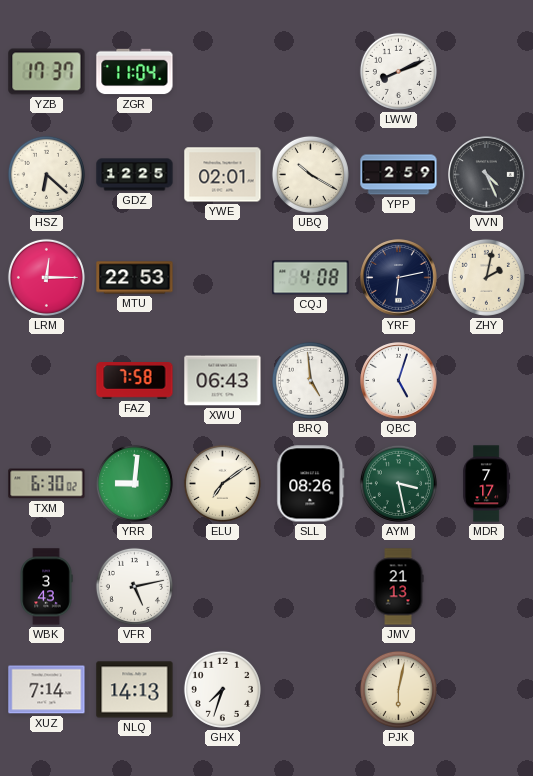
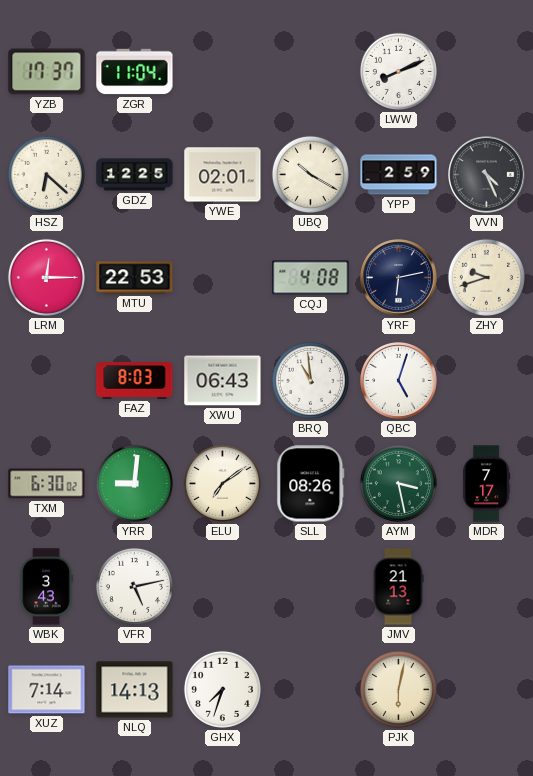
ZHY: 2:02 -> 9:42
FAZ: 7:58 -> 8:03
BRQ: 4:59 -> 10:59
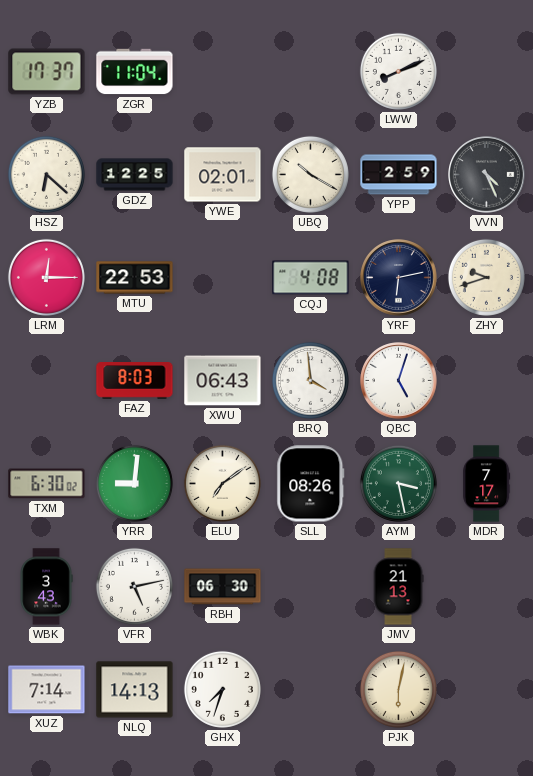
BRQ: 10:59 -> 3:59
RBH: none -> 06:30
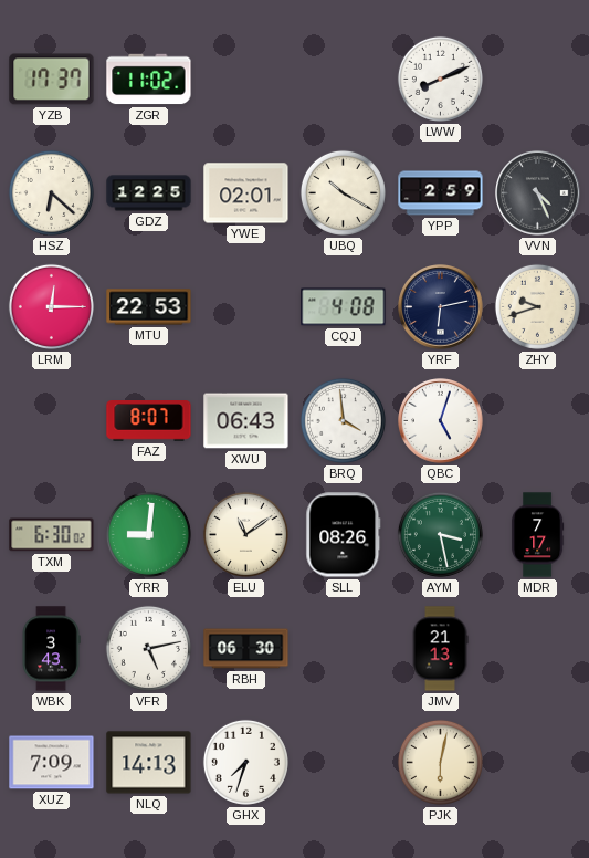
ZGR: 11:04 -> 11:02
FAZ: 8:03 -> 8:07
ELU: 7:09 -> 11:09
XUZ: 7:14 -> 7:09
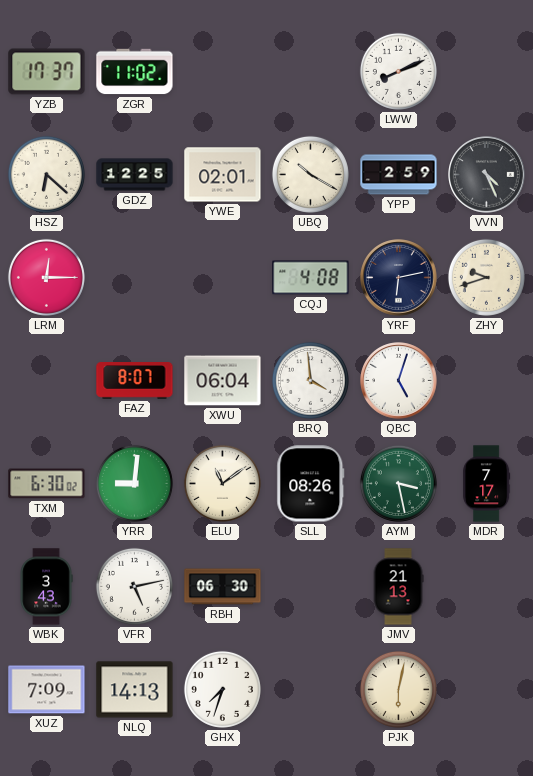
MTU: 22:53 -> none
XWU: 06:43 -> 06:04
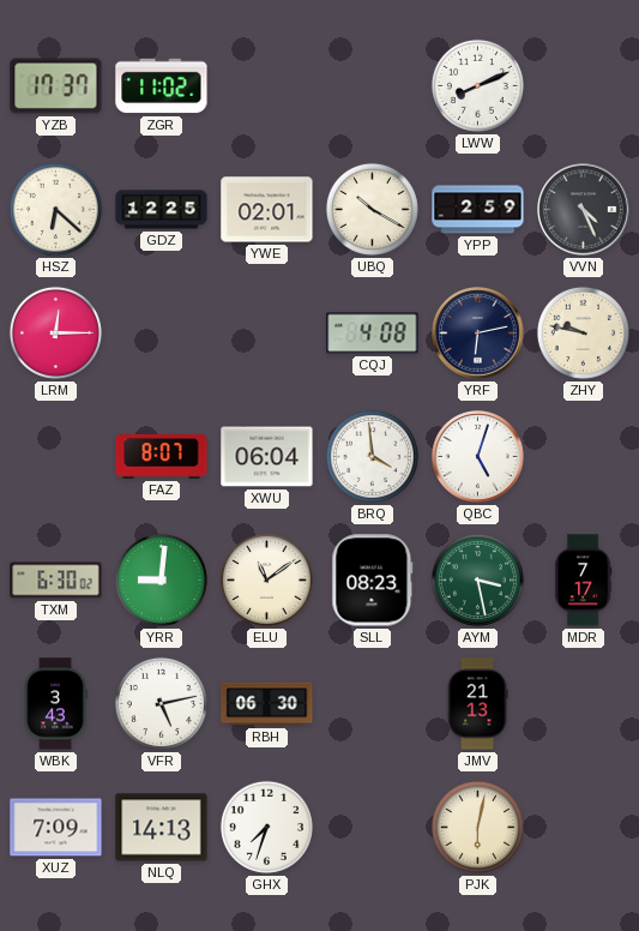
ZHY: 9:42 -> 9:47
SLL: 08:26 -> 08:23
